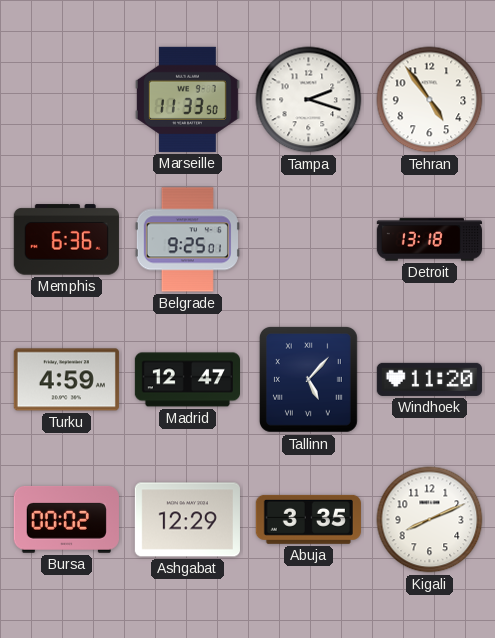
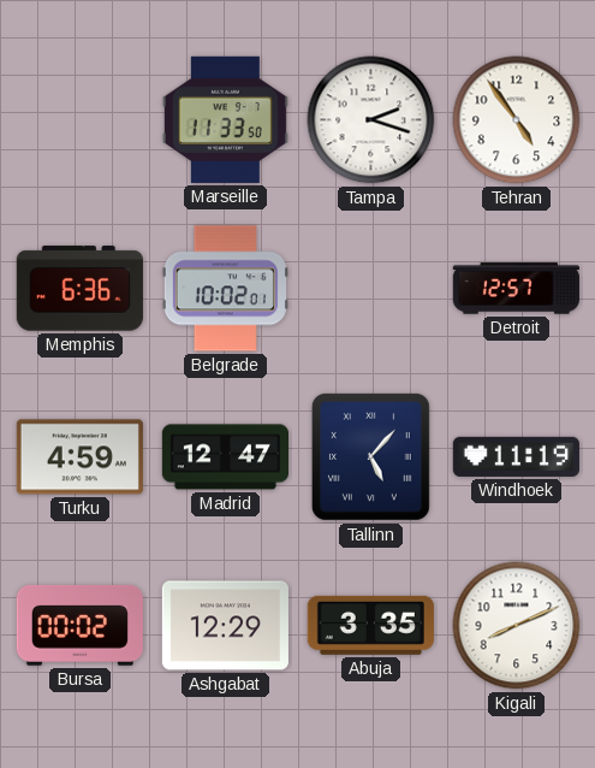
Belgrade: 9:25 -> 10:02
Detroit: 13:18 -> 12:57
Windhoek: 11:20 -> 11:19
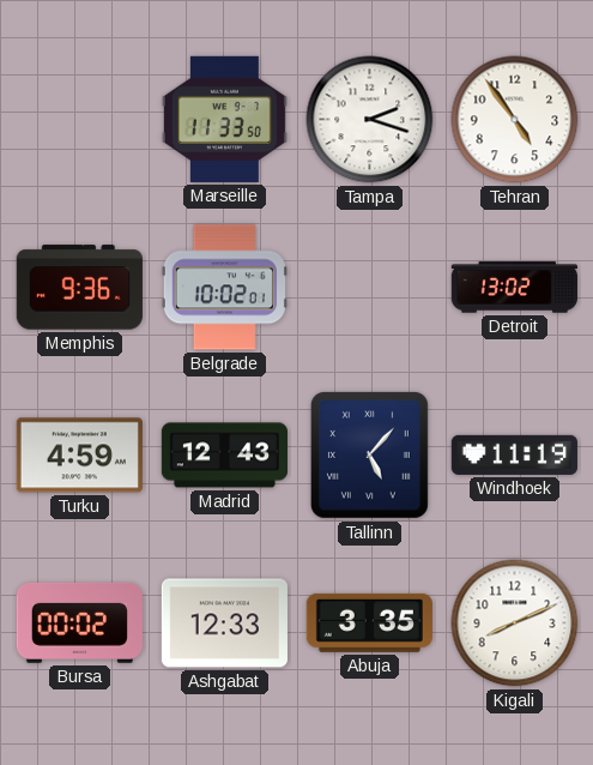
Memphis: 6:36 -> 9:36
Detroit: 12:57 -> 13:02
Madrid: 12:47 -> 12:43
Ashgabat: 12:29 -> 12:33
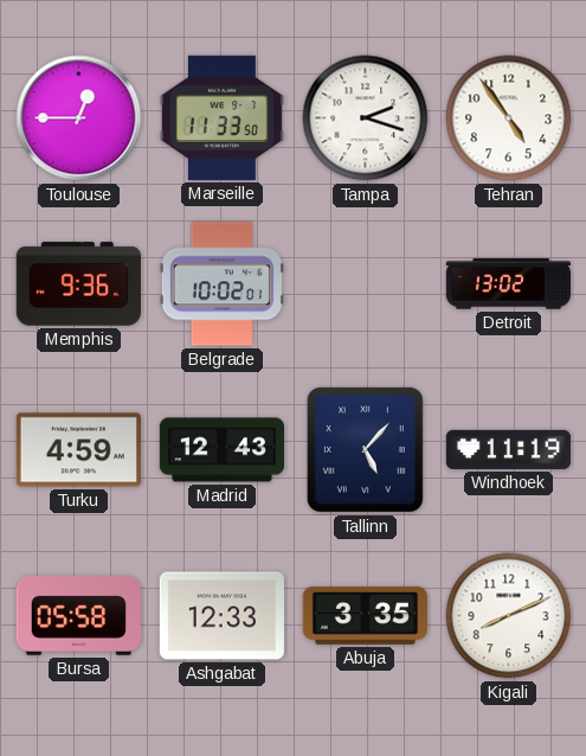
Toulouse: none -> 12:45
Bursa: 00:02 -> 05:58
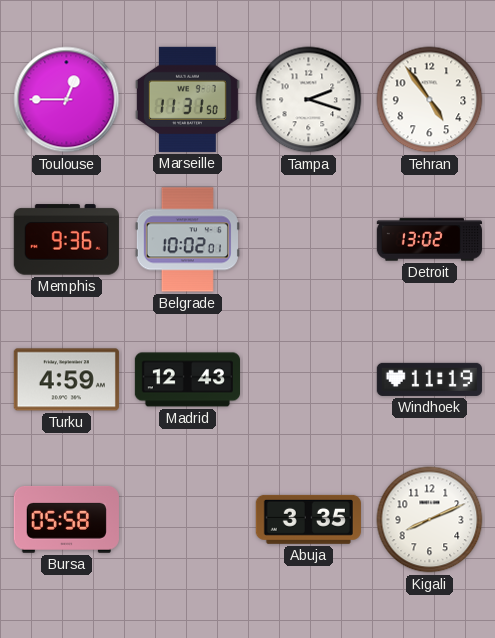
Marseille: 11:33 -> 11:31
Tallinn: 5:07 -> none
Ashgabat: 12:33 -> none
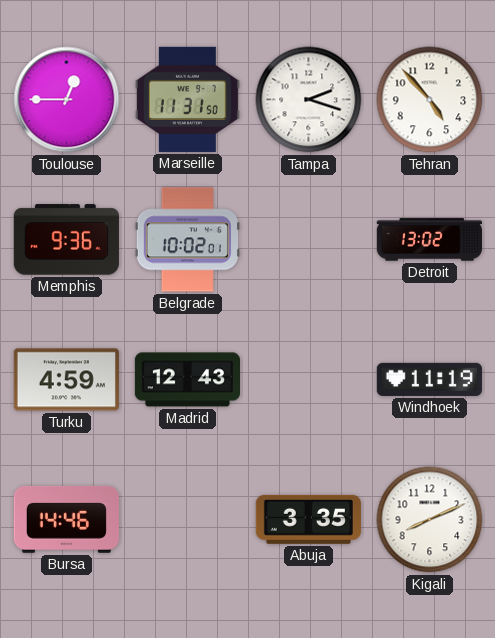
Tehran: 4:54 -> 4:53
Bursa: 05:58 -> 14:46
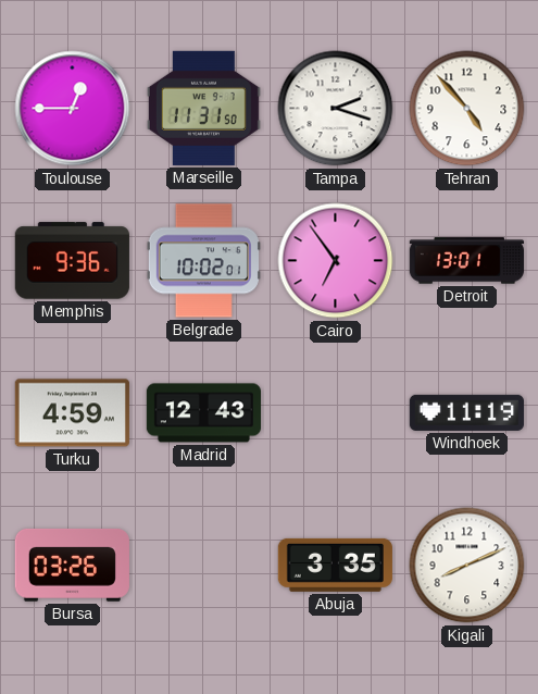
Cairo: none -> 6:54
Detroit: 13:02 -> 13:01
Bursa: 14:46 -> 03:26
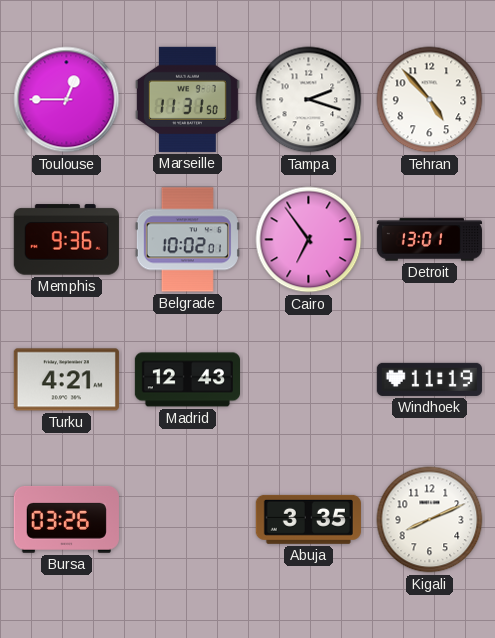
Turku: 4:59 -> 4:21
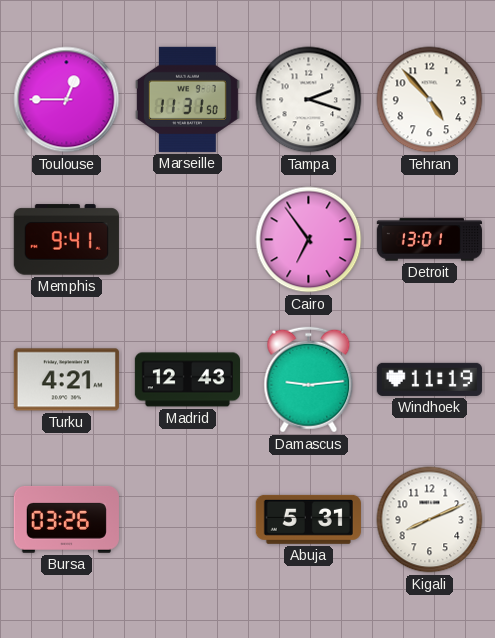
Memphis: 9:36 -> 9:41
Belgrade: 10:02 -> none
Damascus: none -> 9:14
Abuja: 3:35 -> 5:31
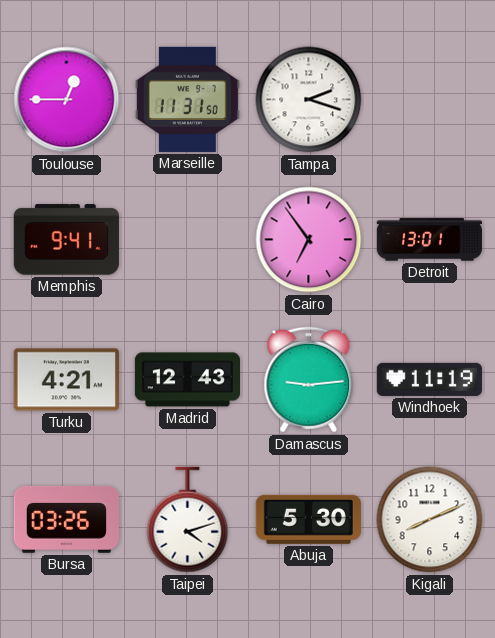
Tehran: 4:53 -> none
Taipei: none -> 4:12
Abuja: 5:31 -> 5:30
